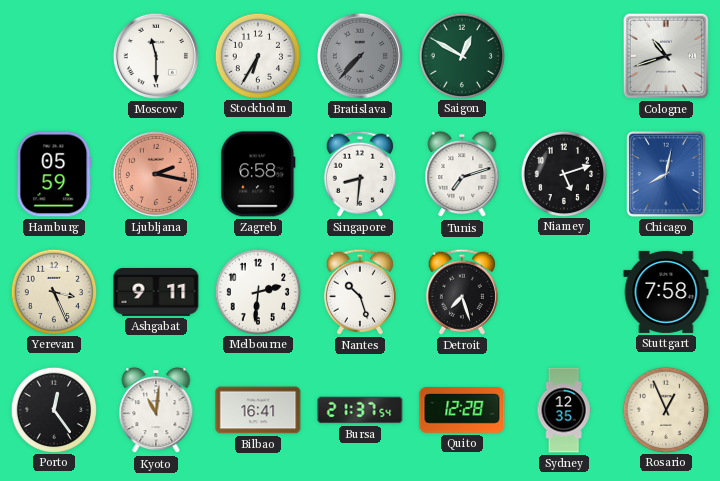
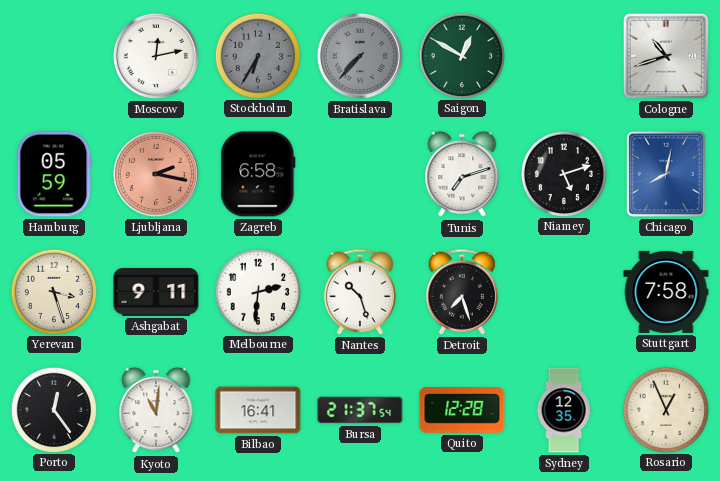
Moscow: 11:30 -> 12:13
Stockholm dial: white -> grey
Singapore: 8:31 -> none
Yerevan: 3:26 -> 3:27
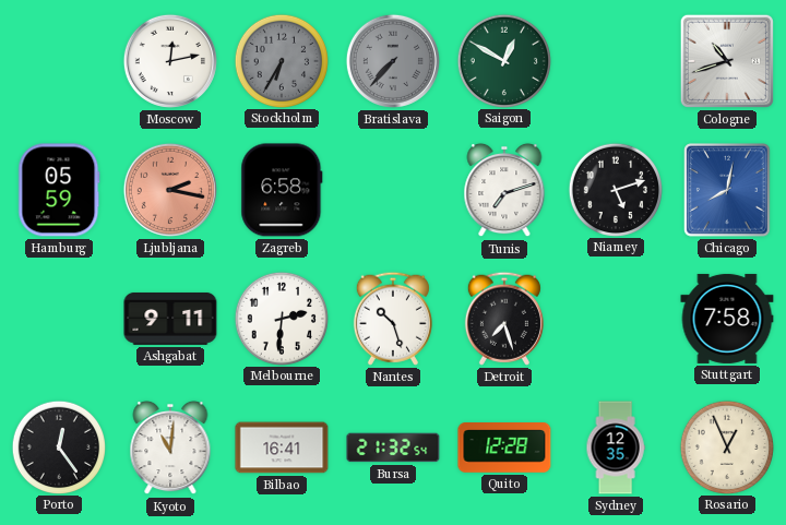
Yerevan: 3:27 -> none
Bursa: 21:37 -> 21:32
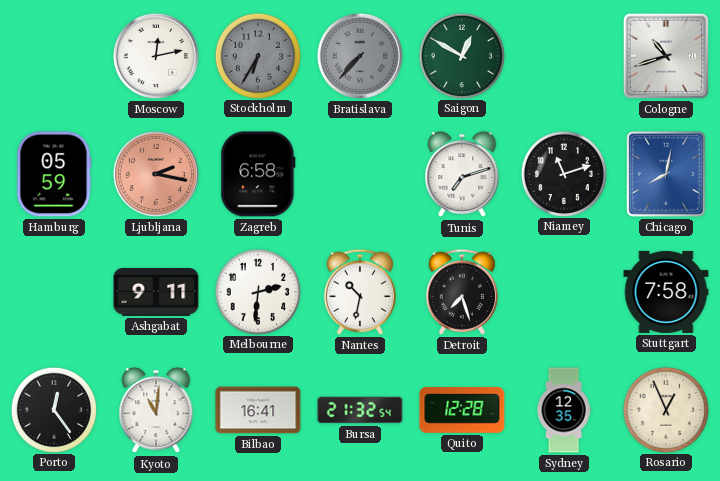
Niamey: 5:12 -> 11:12
Nantes: 10:27 -> 10:32
